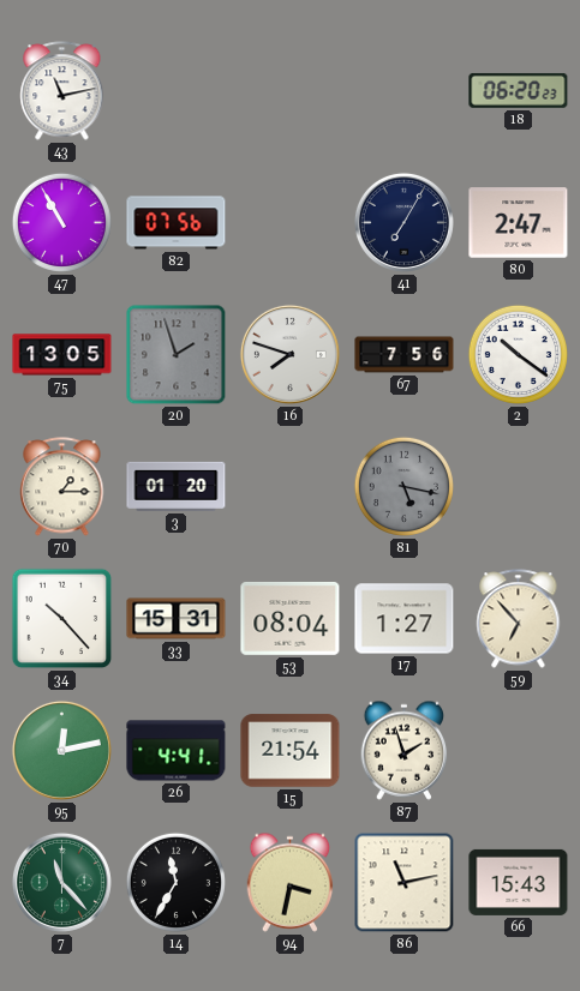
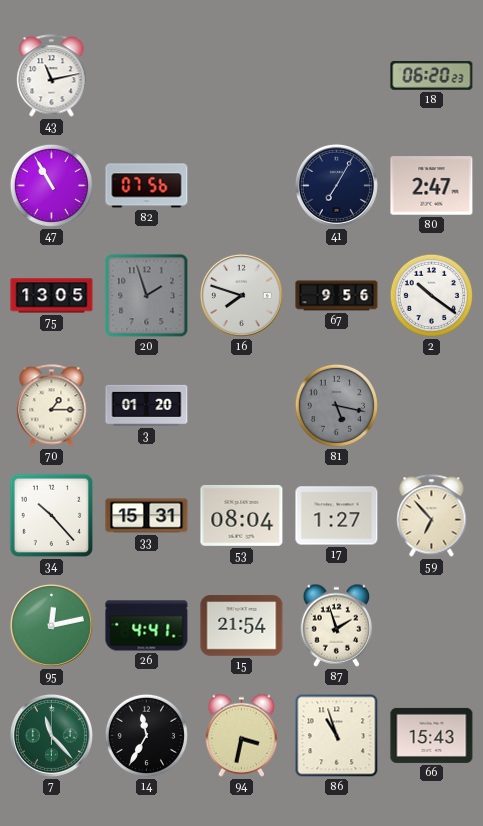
67: 7:56 -> 9:56
86: 11:13 -> 10:57
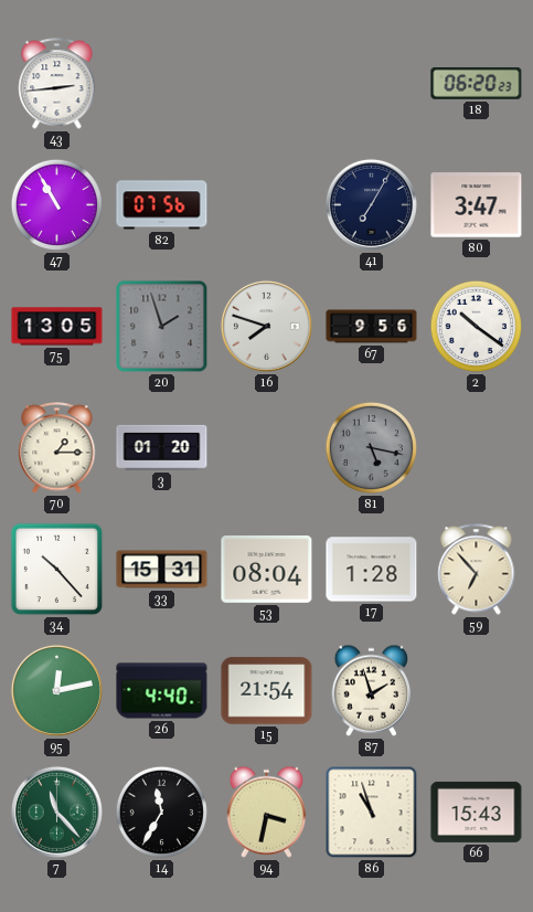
43: 11:13 -> 2:44
80: 2:47 -> 3:47
17: 1:27 -> 1:28
26: 4:41 -> 4:40
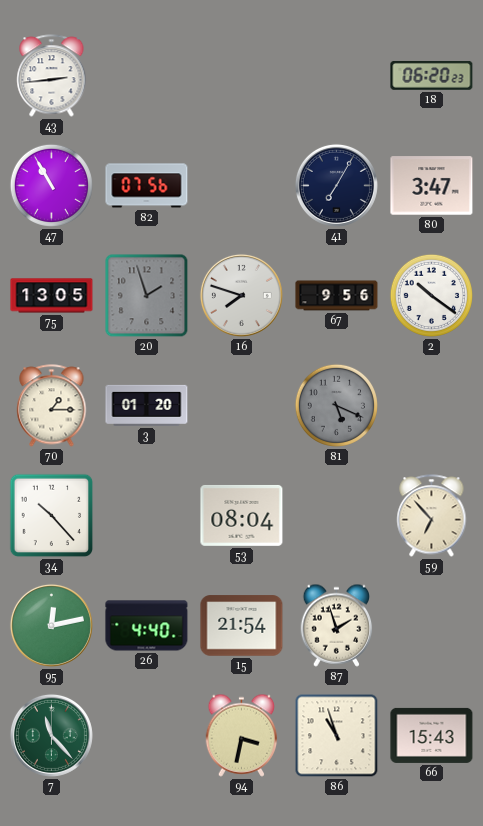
81: 5:17 -> 5:19
33: 15:31 -> none
17: 1:28 -> none
14: 11:35 -> none
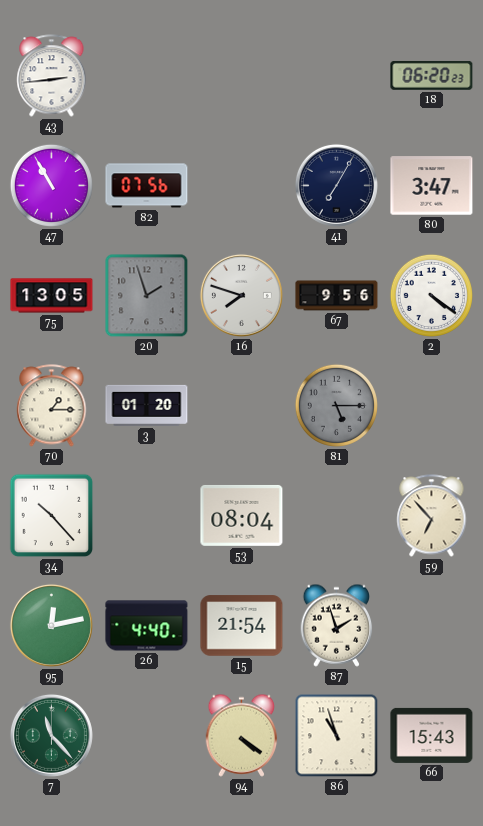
2: 10:21 -> 4:21
81: 5:19 -> 5:15
94: 3:32 -> 4:21
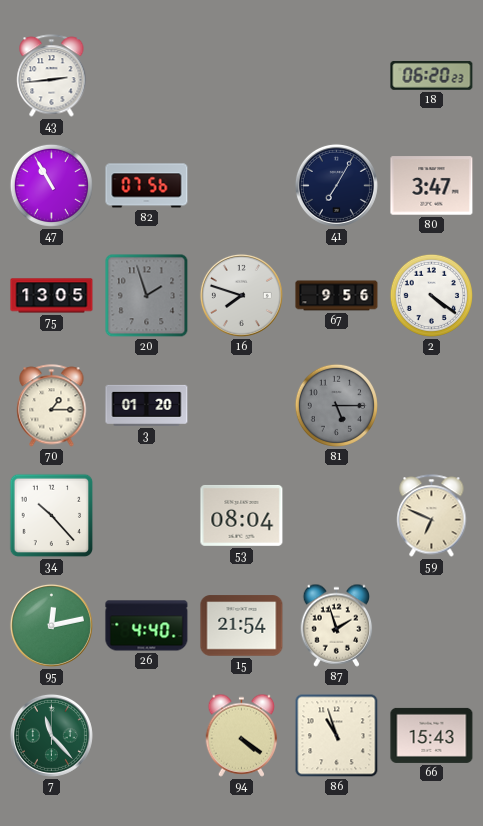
59: 6:53 -> 6:49
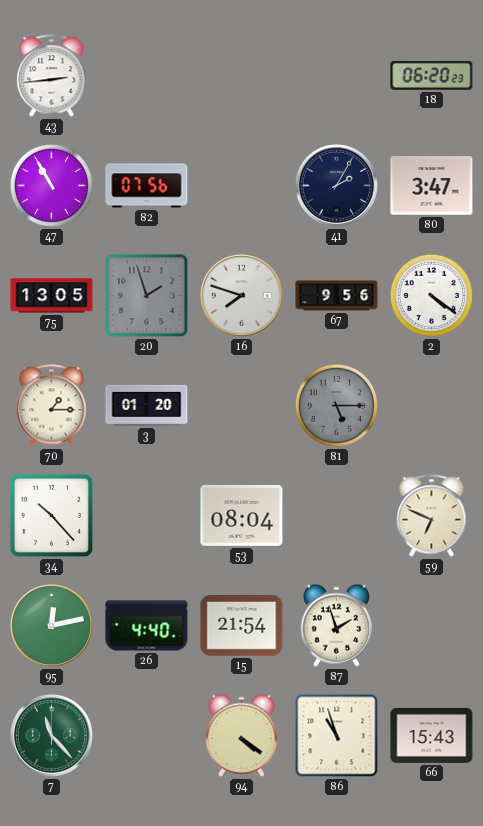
41: 7:05 -> 2:05
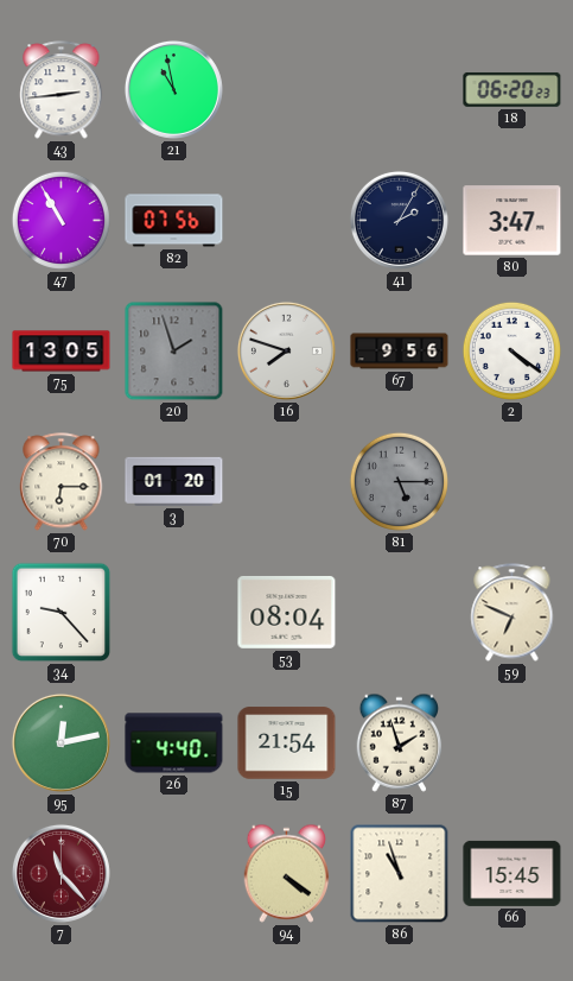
21: none -> 10:58
70: 1:15 -> 6:15
34: 10:23 -> 9:23
7 dial: green -> burgundy
66: 15:43 -> 15:45
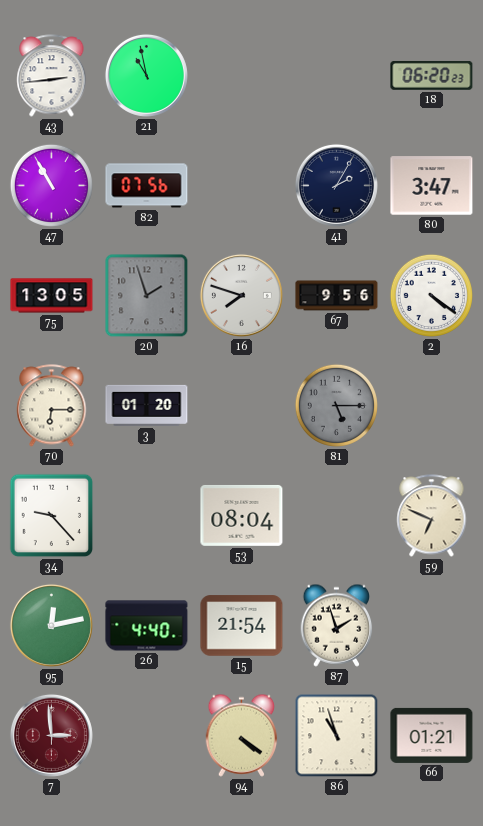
7: 11:23 -> 2:59
66: 15:45 -> 01:21
